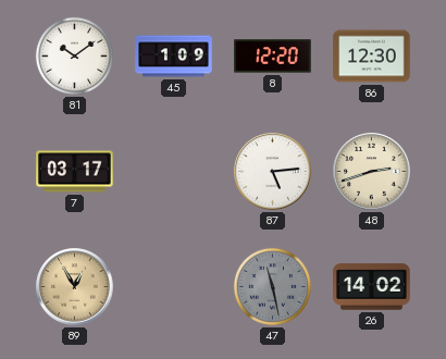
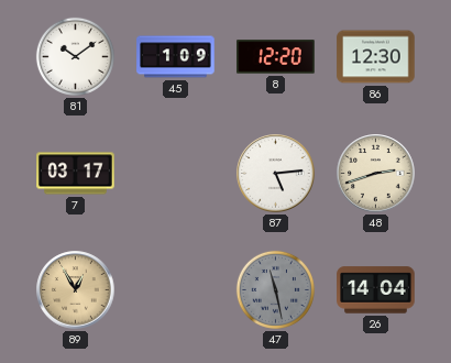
26: 14:02 -> 14:04
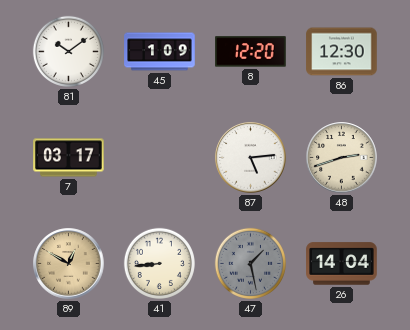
89: 12:55 -> 12:50
41: none -> 8:44
47: 11:28 -> 1:28
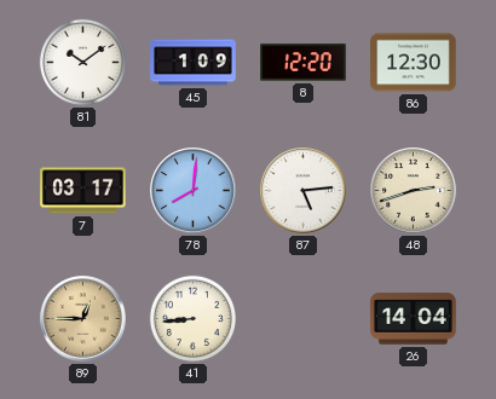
78: none -> 8:01
89: 12:50 -> 12:45
47: 1:28 -> none
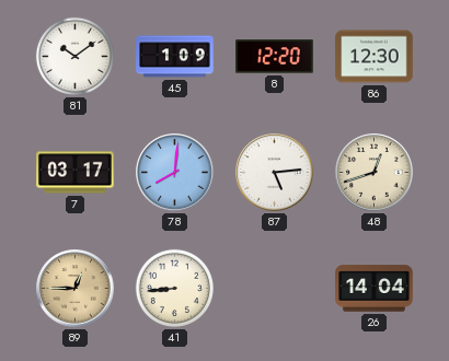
48: 2:42 -> 12:42
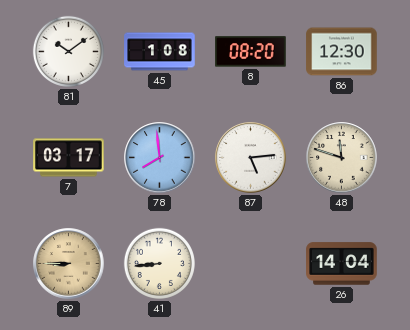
45: 1:09 -> 1:08
8: 12:20 -> 08:20
78: 8:01 -> 7:59
48: 12:42 -> 11:48
89: 12:45 -> 8:45
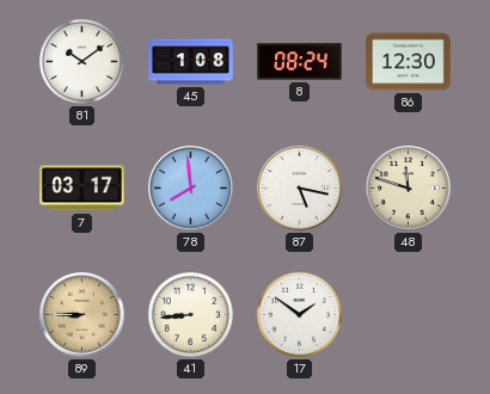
8: 08:20 -> 08:24
87: 5:14 -> 5:17
17: none -> 1:51
26: 14:04 -> none
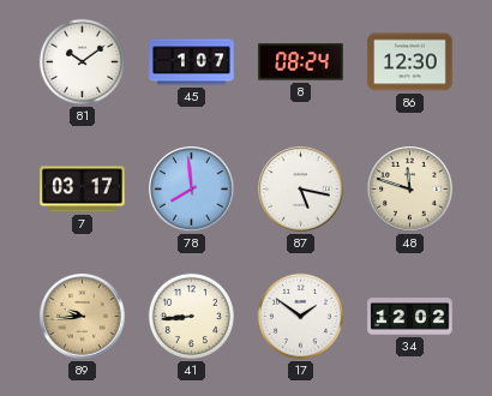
45: 1:08 -> 1:07
89: 8:45 -> 9:44
34: none -> 12:02
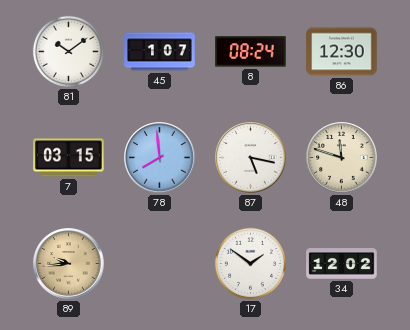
7: 03:17 -> 03:15
41: 8:44 -> none
